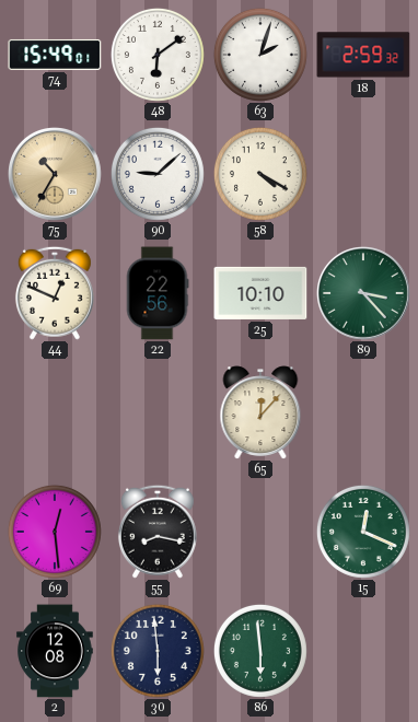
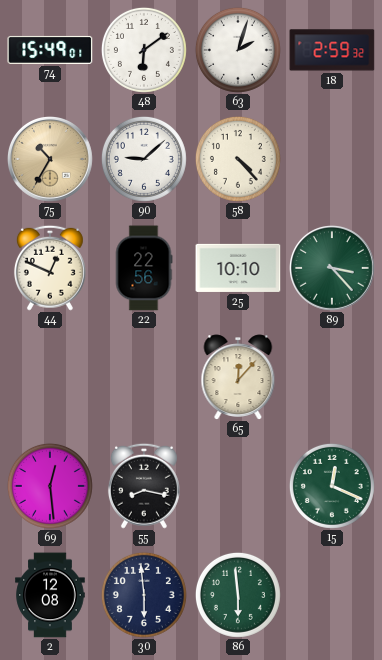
58: 4:20 -> 4:23
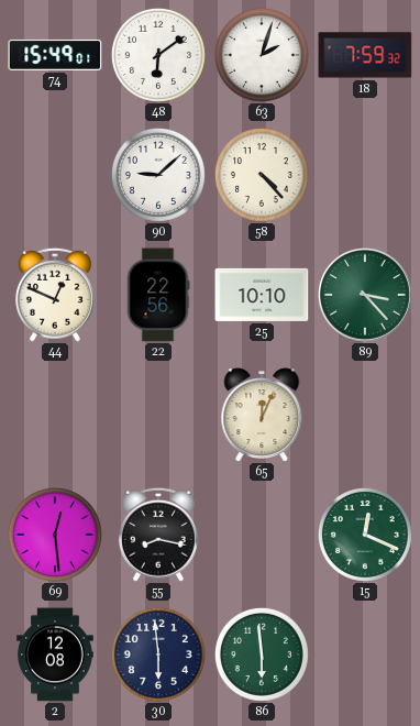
18: 2:59 -> 7:59
75: 10:35 -> none
65: 12:07 -> 12:04
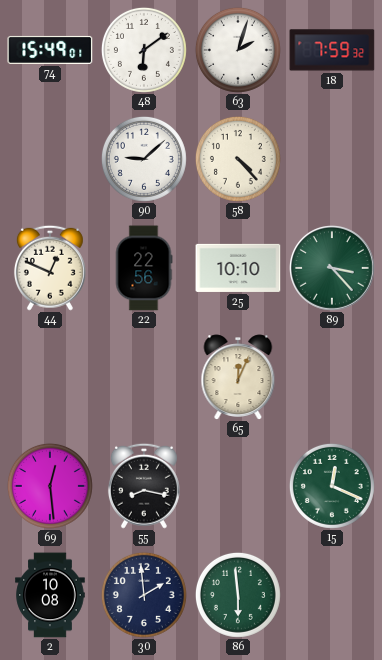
2: 12:08 -> 10:08
30: 5:59 -> 1:59
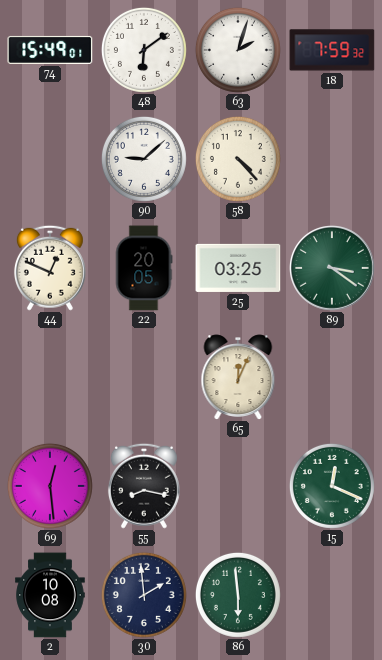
22: 22:56 -> 20:05
25: 10:10 -> 03:25
89: 3:23 -> 3:21
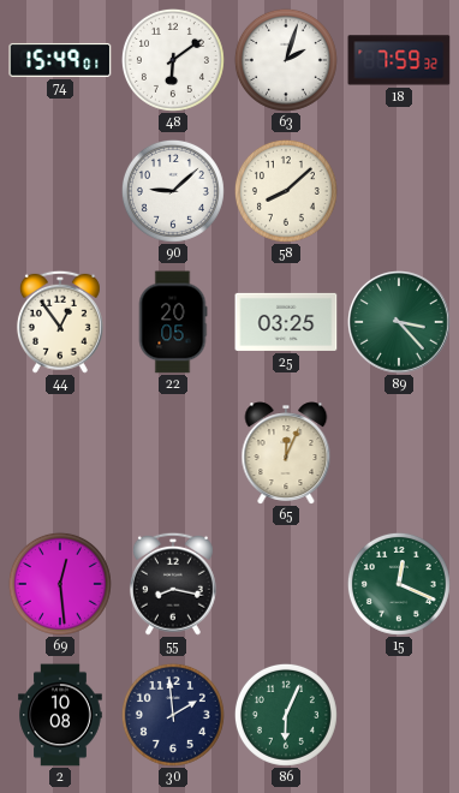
58: 4:23 -> 8:08
44: 12:49 -> 12:54
89: 3:21 -> 3:23
86: 5:59 -> 6:04
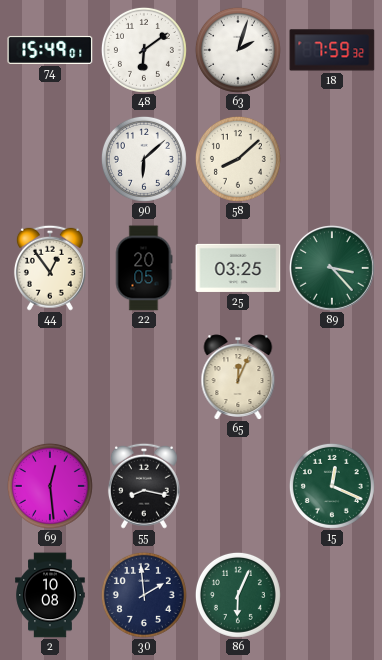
90: 9:08 -> 6:08
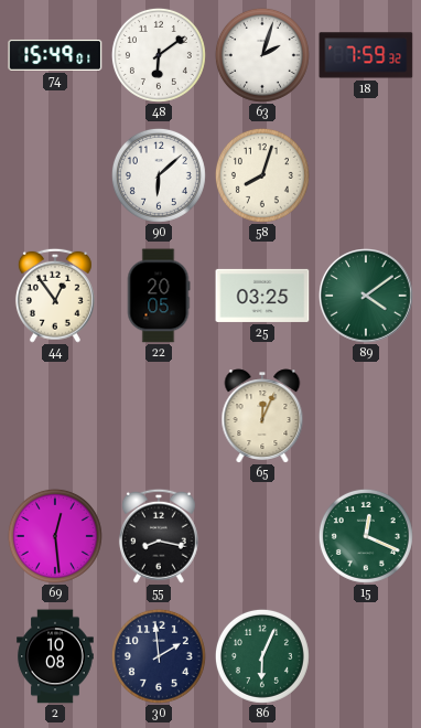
58: 8:08 -> 8:03
89: 3:23 -> 4:09
